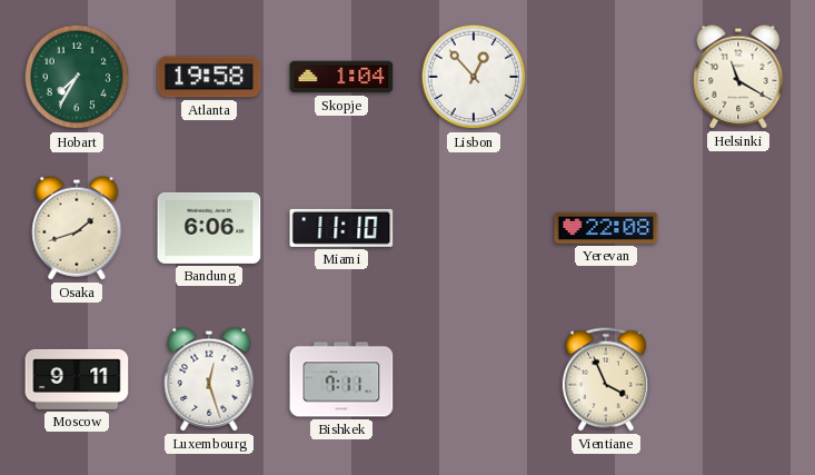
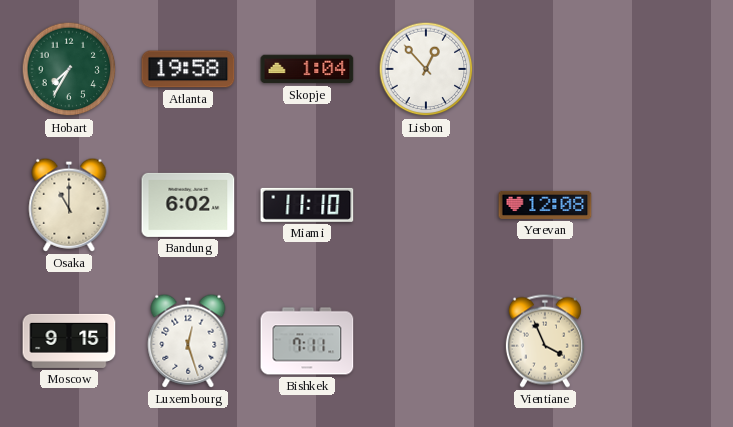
Helsinki: 11:20 -> none
Osaka: 1:42 -> 11:00
Bandung: 6:06 -> 6:02
Yerevan: 22:08 -> 12:08
Moscow: 9:11 -> 9:15
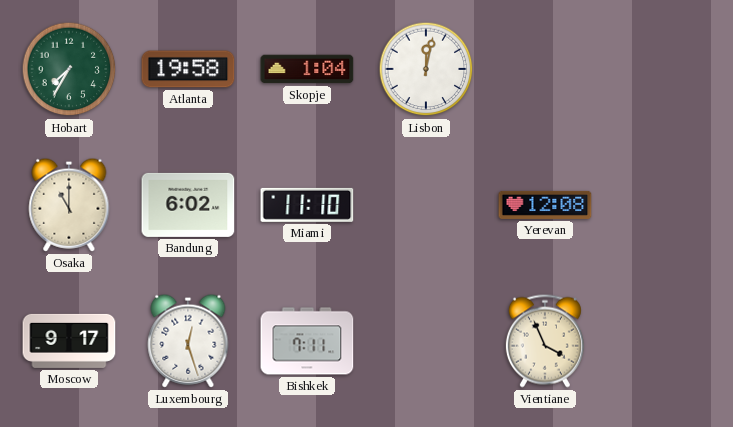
Lisbon: 12:53 -> 12:02
Moscow: 9:15 -> 9:17
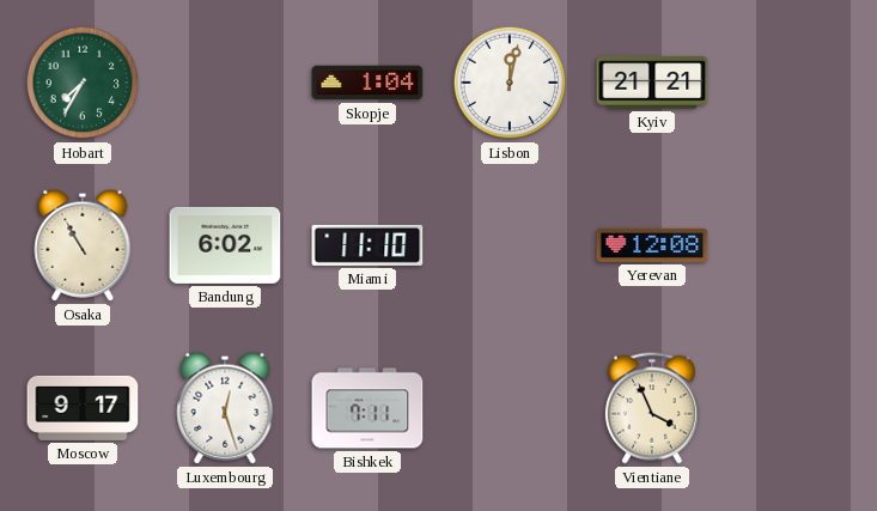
Atlanta: 19:58 -> none
Kyiv: none -> 21:21
Osaka: 11:00 -> 10:55
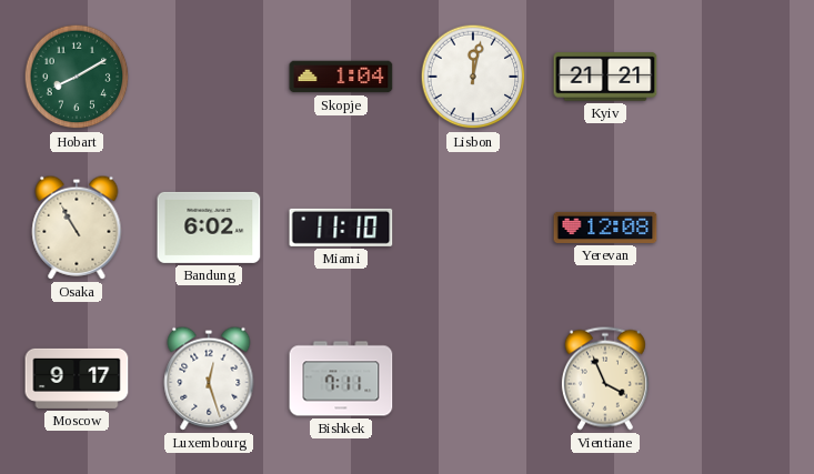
Hobart: 7:35 -> 8:10
